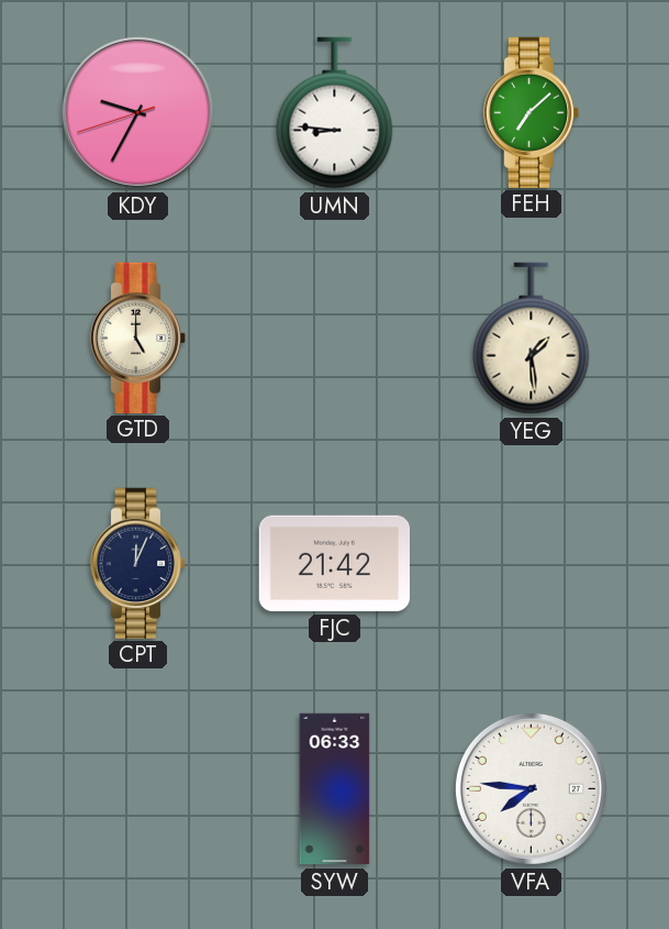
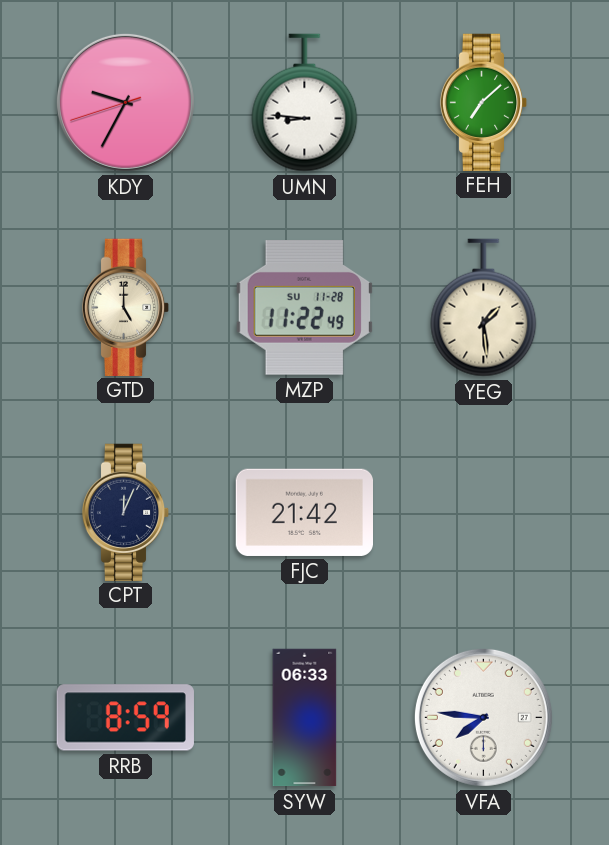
MZP: none -> 11:22
RRB: none -> 8:59
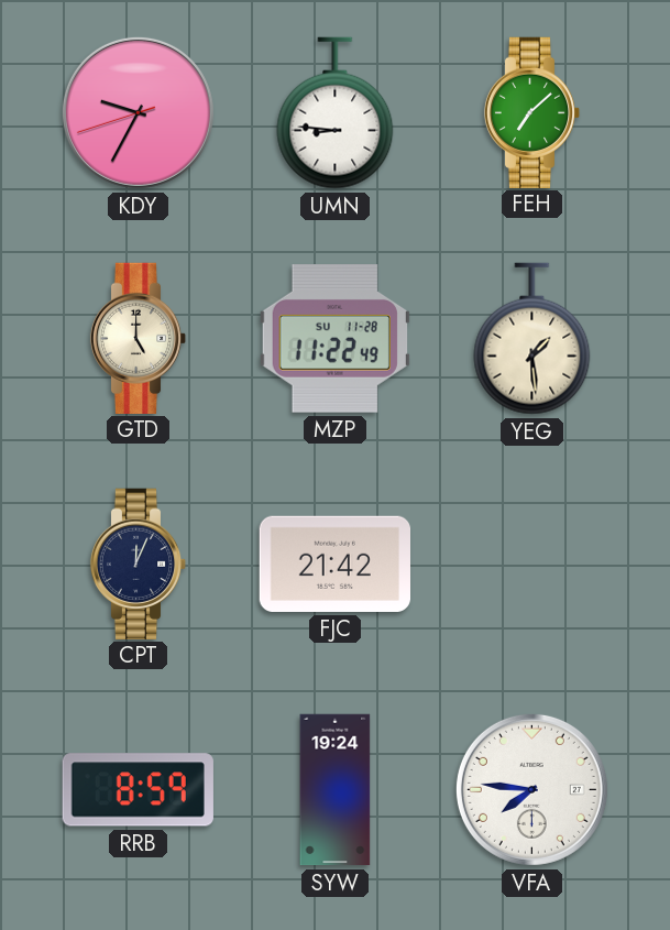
SYW: 06:33 -> 19:24
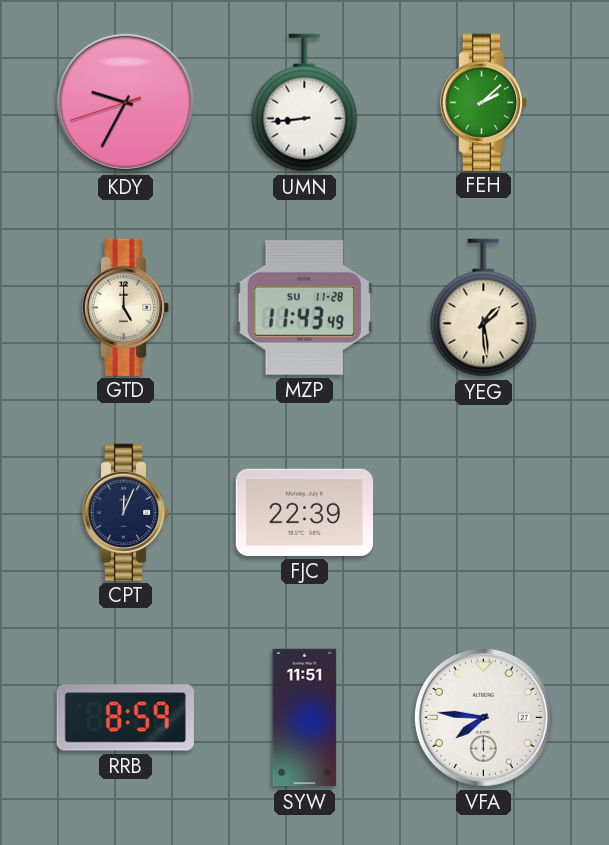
UMN: 8:46 -> 8:44
FEH: 7:08 -> 2:08
MZP: 11:22 -> 11:43
FJC: 21:42 -> 22:39
SYW: 19:24 -> 11:51
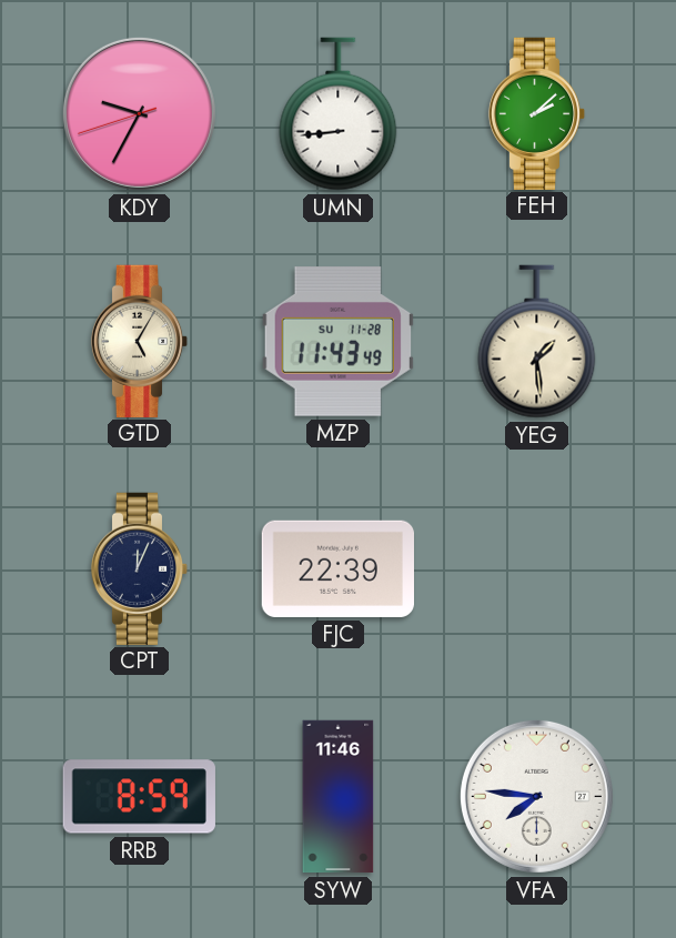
GTD: 5:00 -> 5:05
SYW: 11:51 -> 11:46
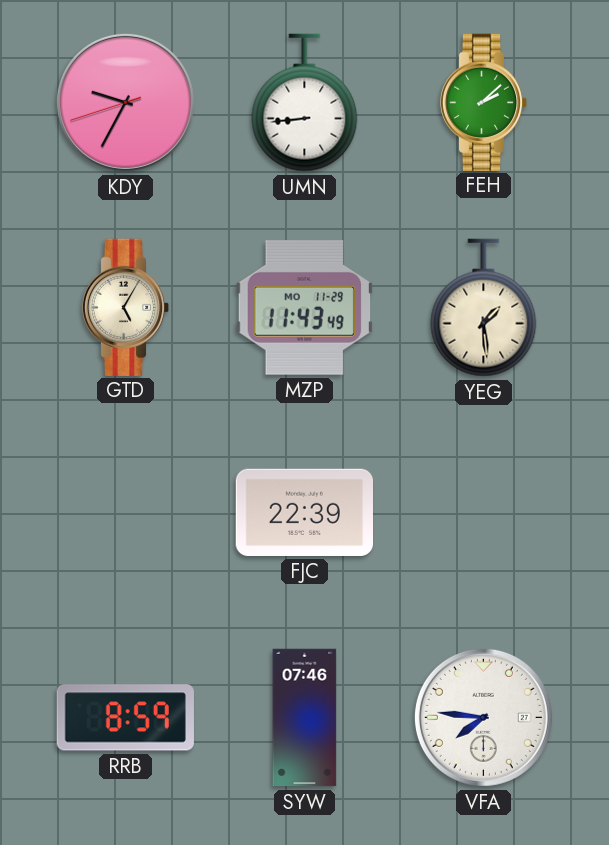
MZP date: SU 11-28 -> MO 11-29
CPT: 12:04 -> none
SYW: 11:46 -> 07:46
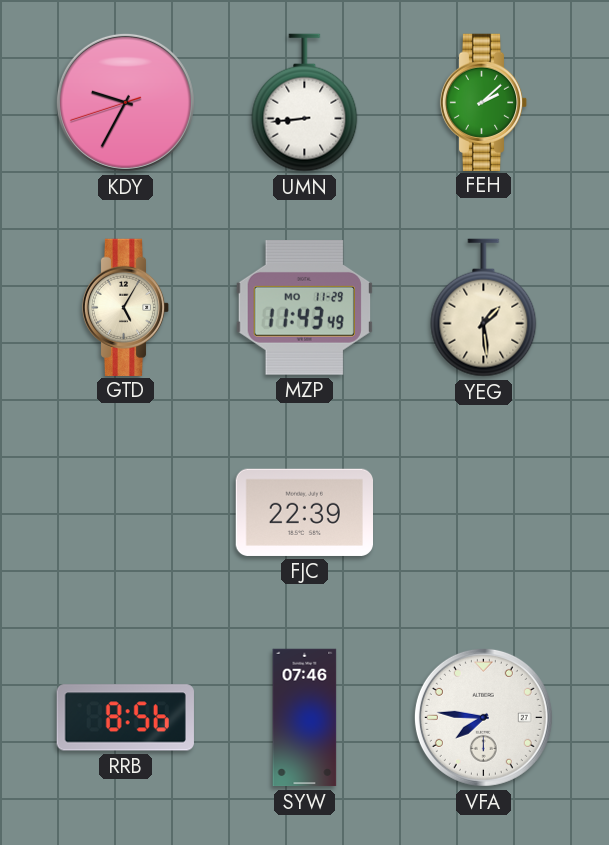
RRB: 8:59 -> 8:56
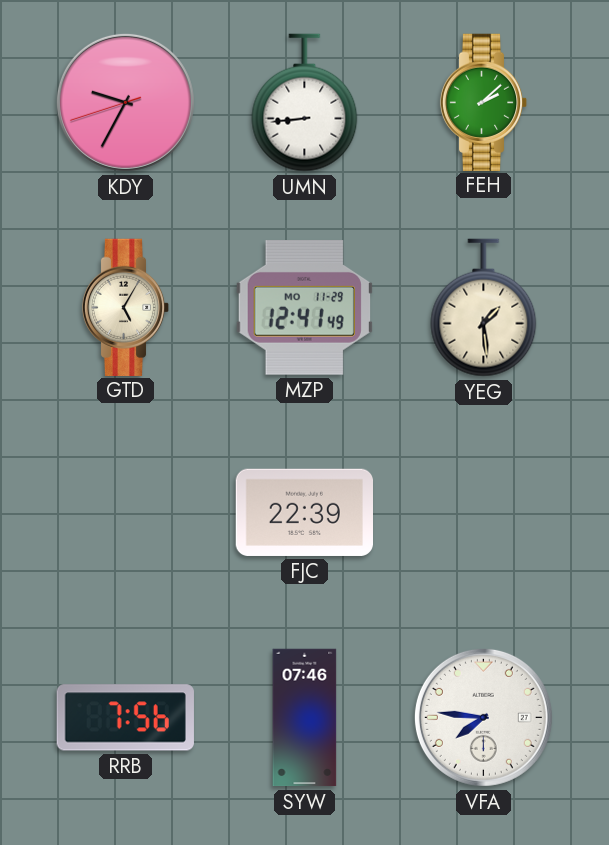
MZP: 11:43 -> 12:41
RRB: 8:56 -> 7:56
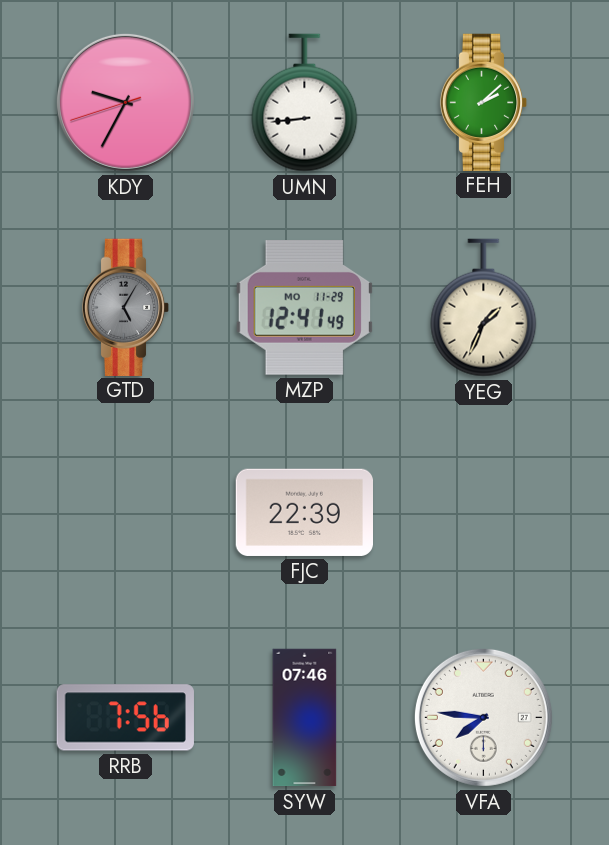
GTD dial: cream -> grey
YEG: 1:29 -> 1:34
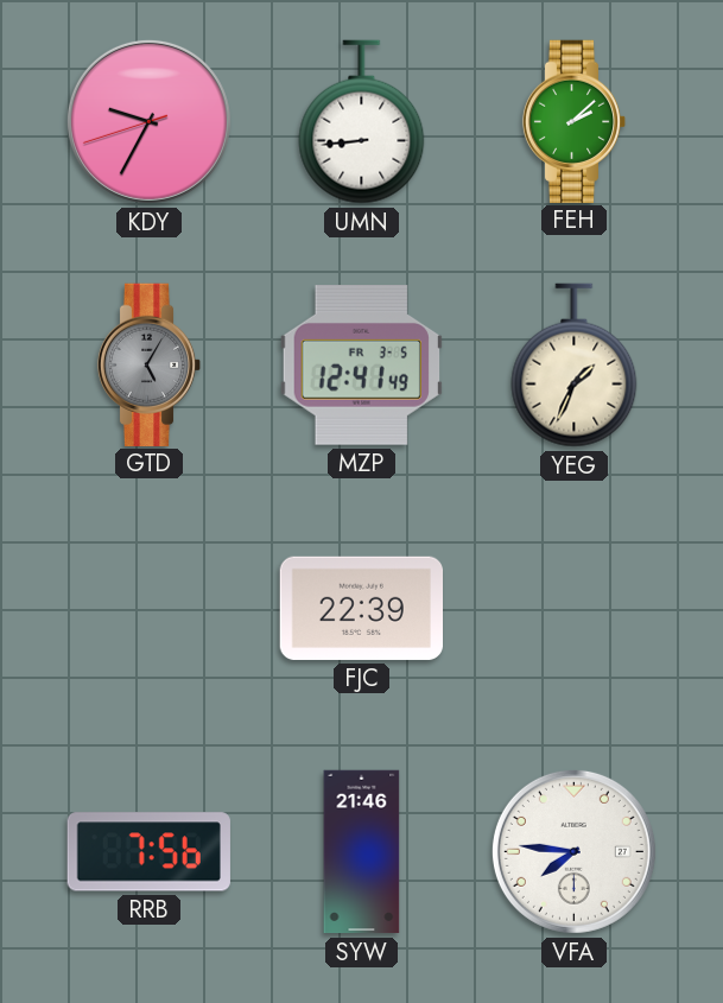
MZP date: MO 11-29 -> FR 3-5
SYW: 07:46 -> 21:46
